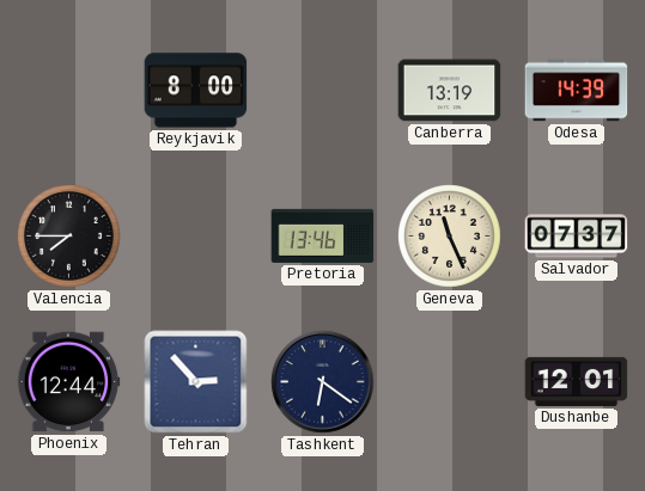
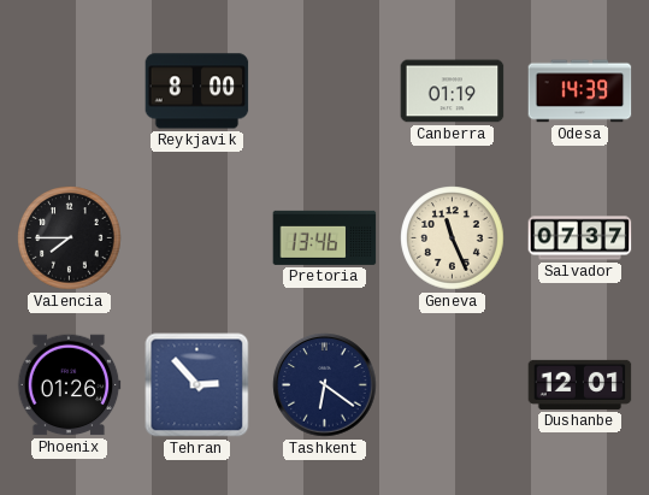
Canberra: 13:19 -> 01:19
Phoenix: 12:44 -> 01:26
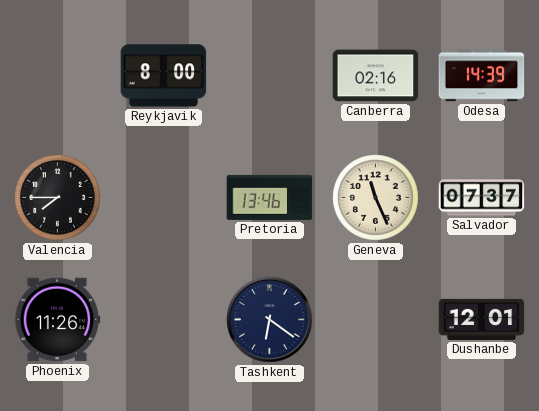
Canberra: 01:19 -> 02:16
Phoenix: 01:26 -> 11:26
Tehran: 2:53 -> none
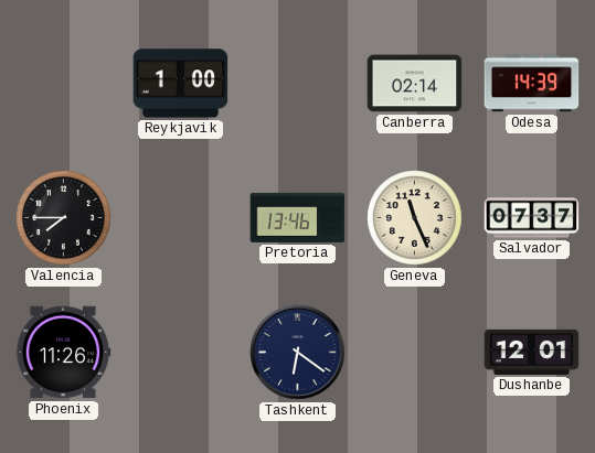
Reykjavik: 8:00 -> 1:00
Canberra: 02:16 -> 02:14
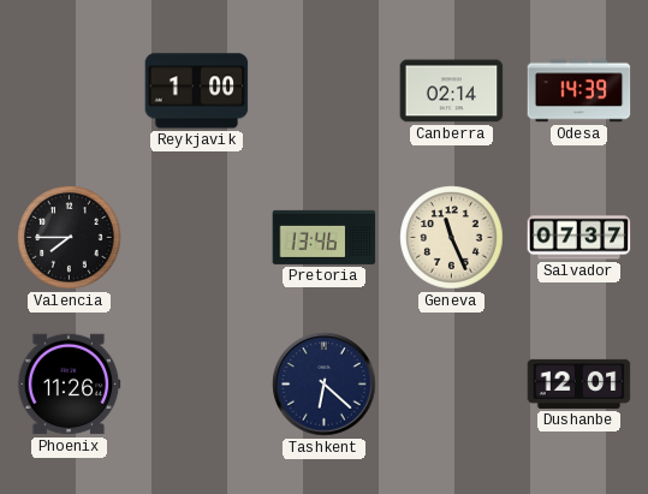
Tashkent: 6:21 -> 6:22
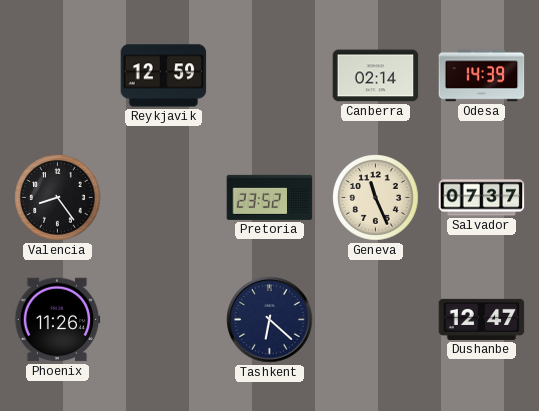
Reykjavik: 1:00 -> 12:59
Valencia: 7:45 -> 8:24
Pretoria: 13:46 -> 23:52
Dushanbe: 12:01 -> 12:47
